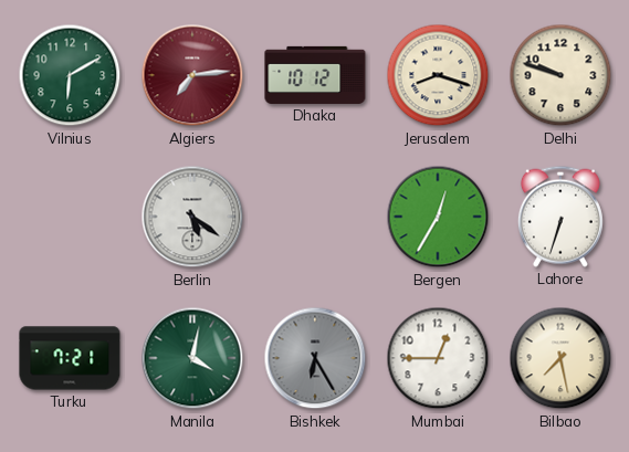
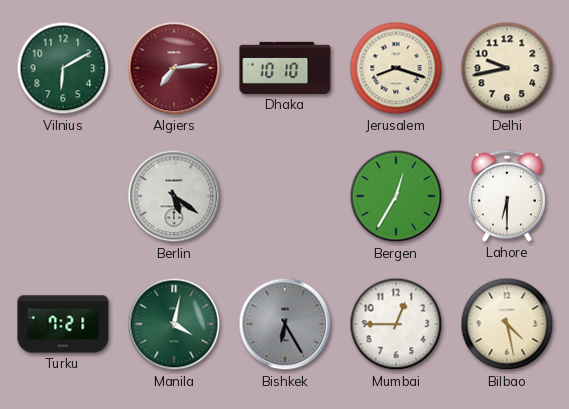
Dhaka: 10:12 -> 10:10
Delhi: 9:48 -> 9:43
Lahore: 6:33 -> 6:30
Bilbao: 7:28 -> 4:28
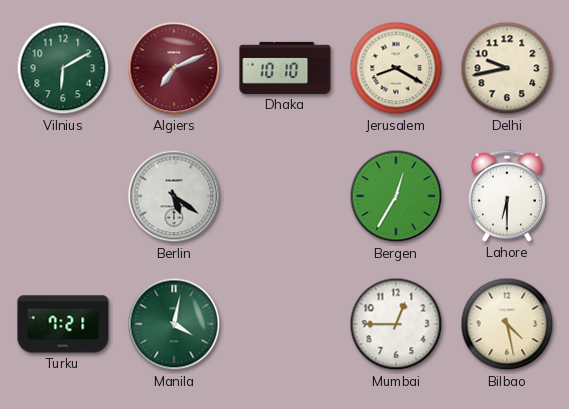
Algiers: 7:14 -> 7:11
Jerusalem: 8:18 -> 8:20
Bishkek: 6:25 -> none
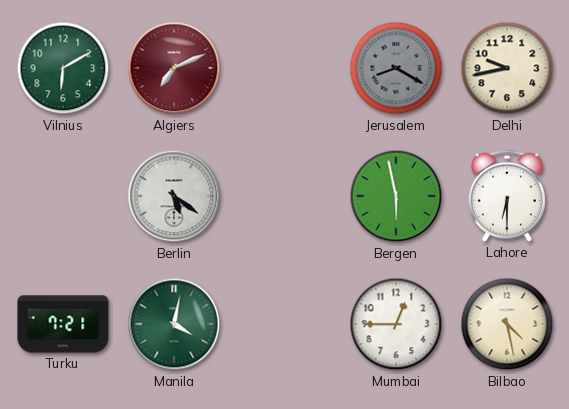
Dhaka: 10:10 -> none
Jerusalem dial: cream -> grey
Bergen: 12:35 -> 5:58
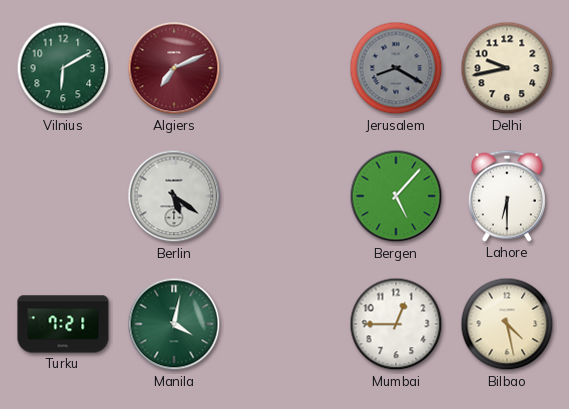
Bergen: 5:58 -> 5:07
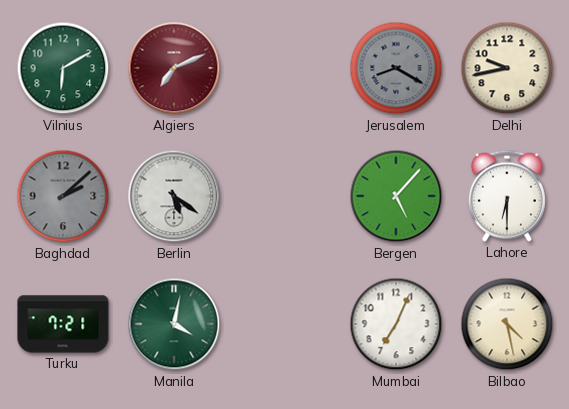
Baghdad: none -> 2:08
Mumbai: 12:45 -> 7:04
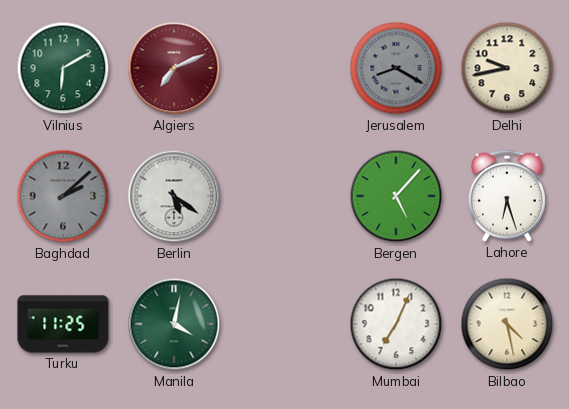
Lahore: 6:30 -> 6:27
Turku: 7:21 -> 11:25
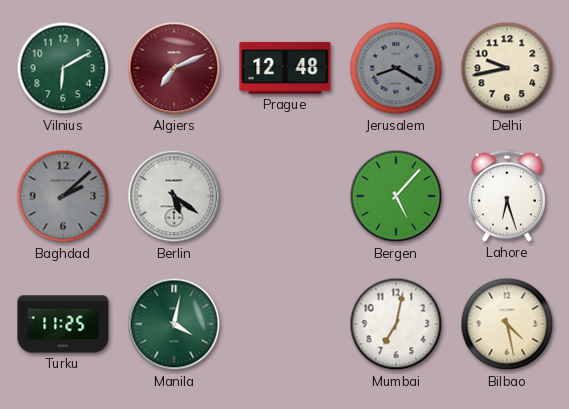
Prague: none -> 12:48
Mumbai: 7:04 -> 7:02
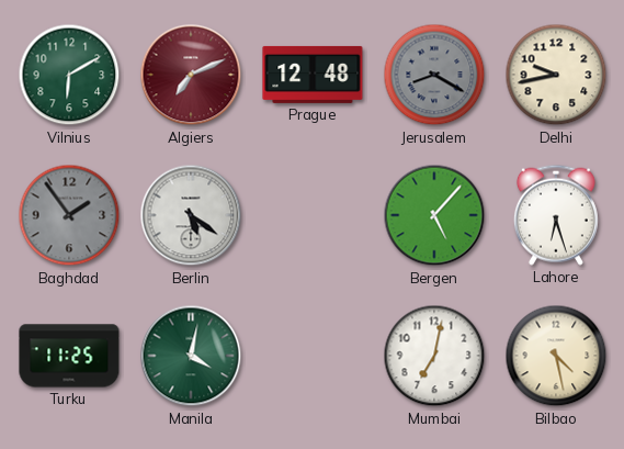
Baghdad: 2:08 -> 1:54
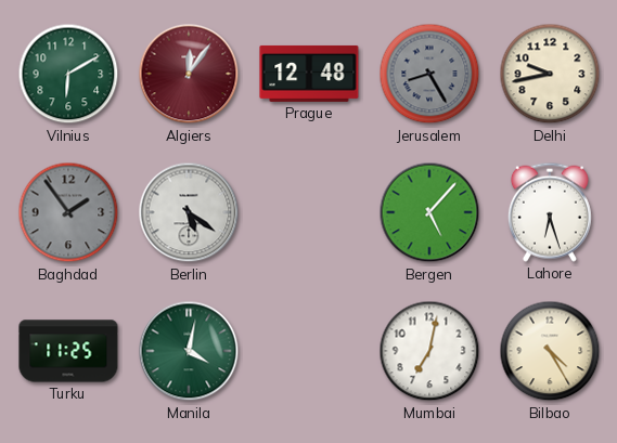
Algiers: 7:11 -> 12:06
Jerusalem: 8:20 -> 8:25
Bilbao: 4:28 -> 4:25
